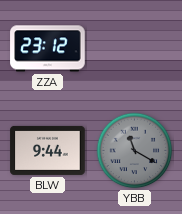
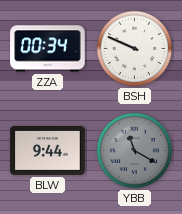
ZZA: 23:12 -> 00:34
BSH: none -> 9:49
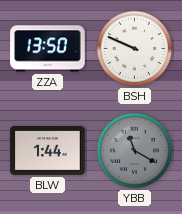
ZZA: 00:34 -> 13:50
BLW: 9:44 -> 1:44
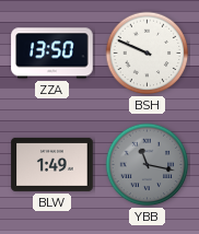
BLW: 1:44 -> 1:49
YBB: 11:20 -> 11:17
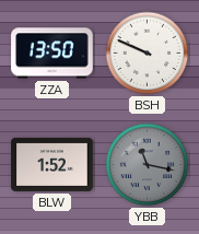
BLW: 1:49 -> 1:52
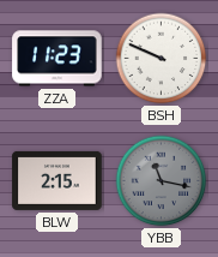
ZZA: 13:50 -> 11:23
BLW: 1:52 -> 2:15
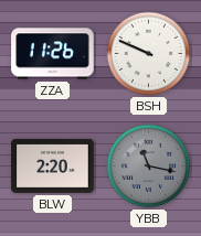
ZZA: 11:23 -> 11:26
BLW: 2:15 -> 2:20
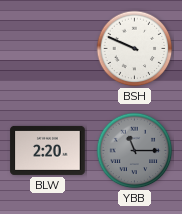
ZZA: 11:26 -> none
YBB: 11:17 -> 11:15
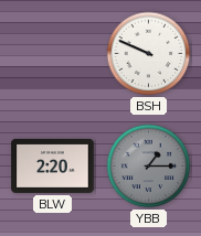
YBB: 11:15 -> 1:15
